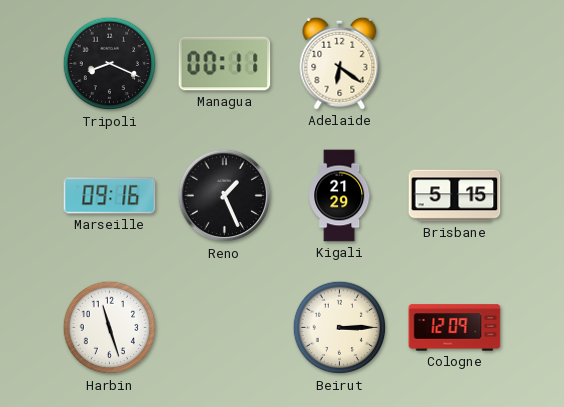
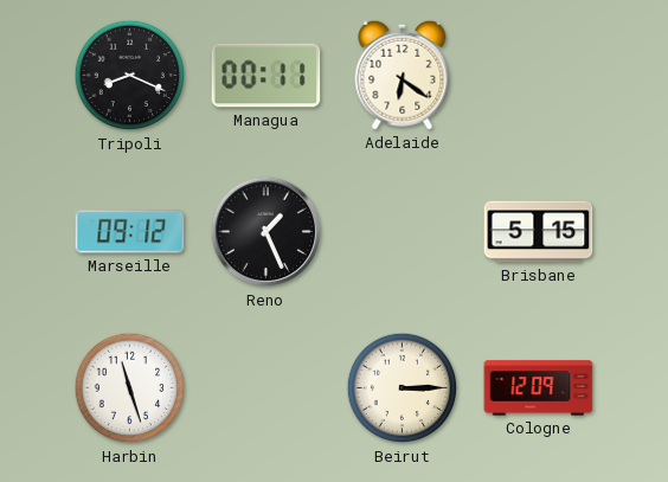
Marseille: 09:16 -> 09:12
Kigali: 21:29 -> none
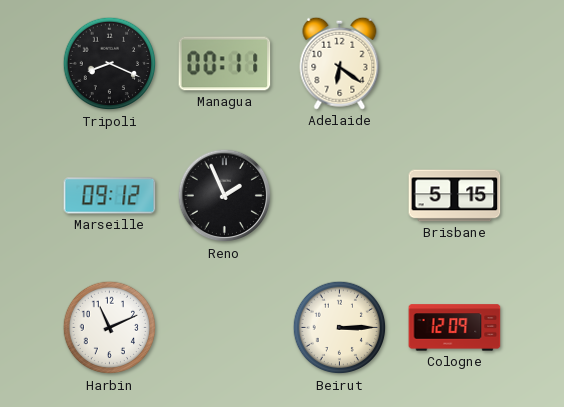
Reno: 1:26 -> 1:56
Harbin: 11:27 -> 11:11
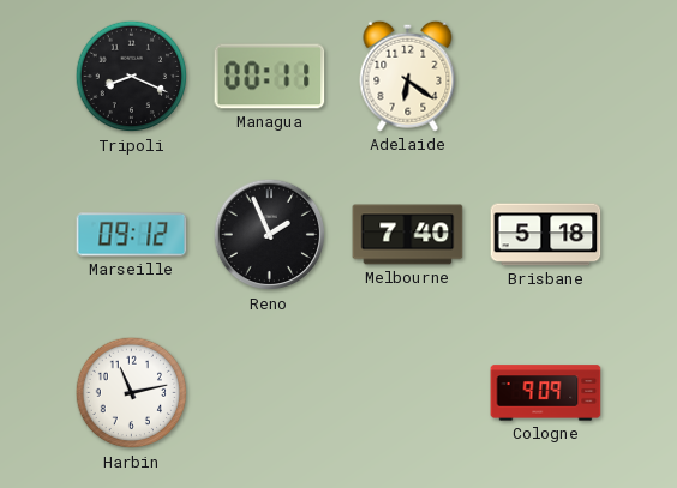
Melbourne: none -> 7:40
Brisbane: 5:15 -> 5:18
Harbin: 11:11 -> 11:13
Beirut: 3:15 -> none
Cologne: 12:09 -> 9:09
